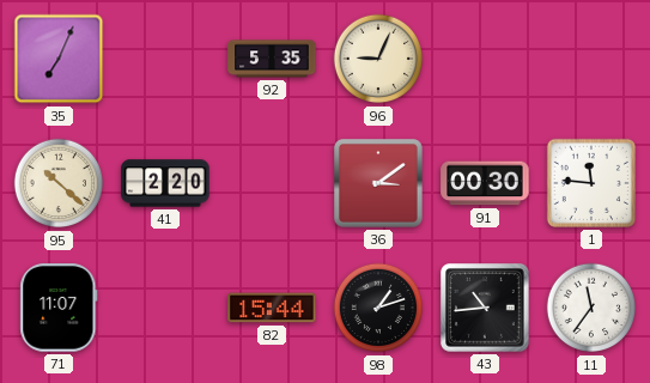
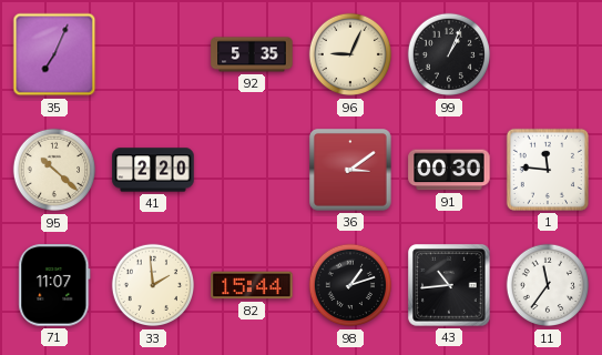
99: none -> 1:04
33: none -> 1:59
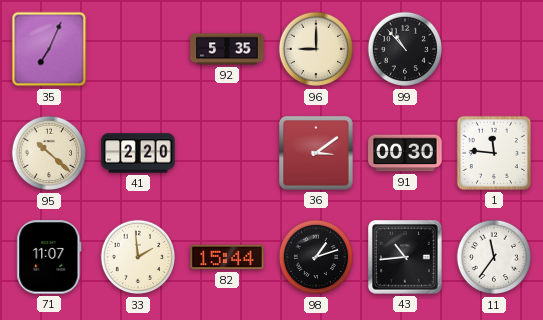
96: 9:04 -> 9:00
99: 1:04 -> 10:53
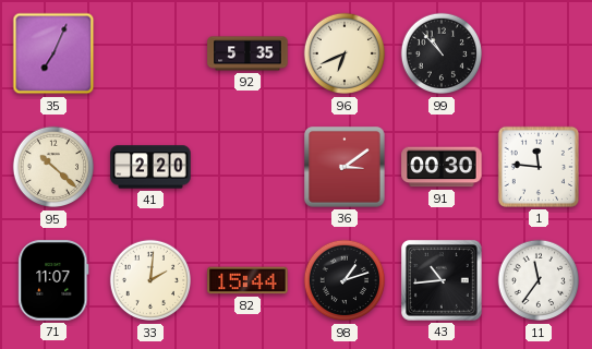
96: 9:00 -> 6:41
33: 1:59 -> 2:01
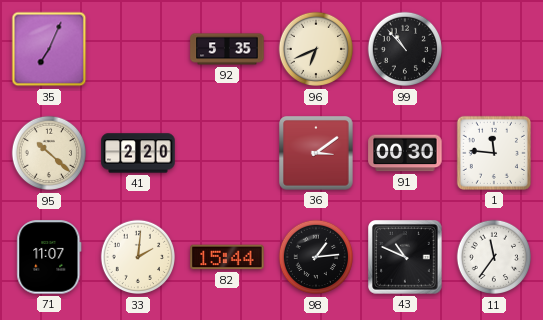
98: 1:12 -> 1:14
43: 10:44 -> 10:49
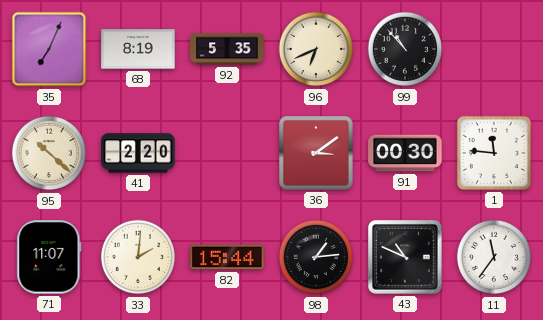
68: none -> 8:19
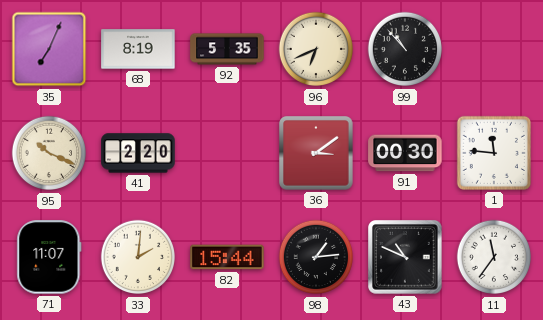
95: 10:22 -> 10:19
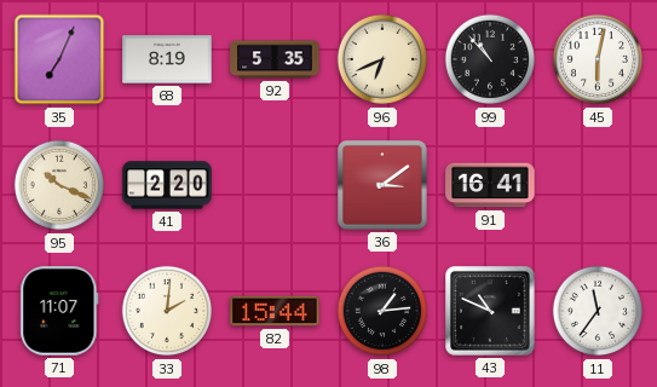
45: none -> 6:02
91: 00:30 -> 16:41
1: 11:46 -> none
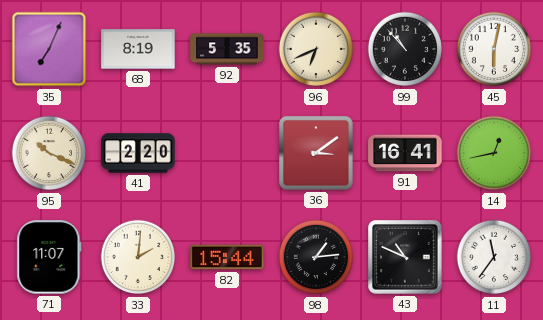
14: none -> 12:43
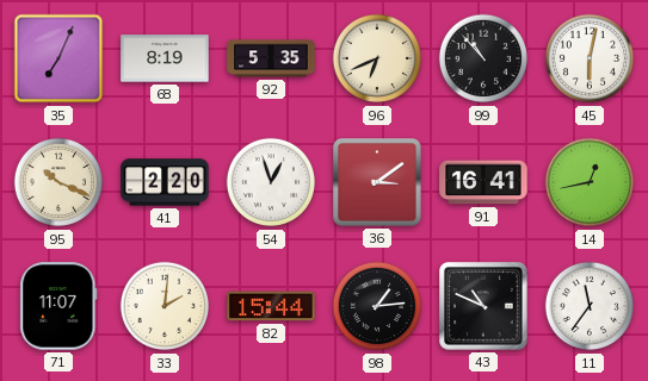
54: none -> 12:57
